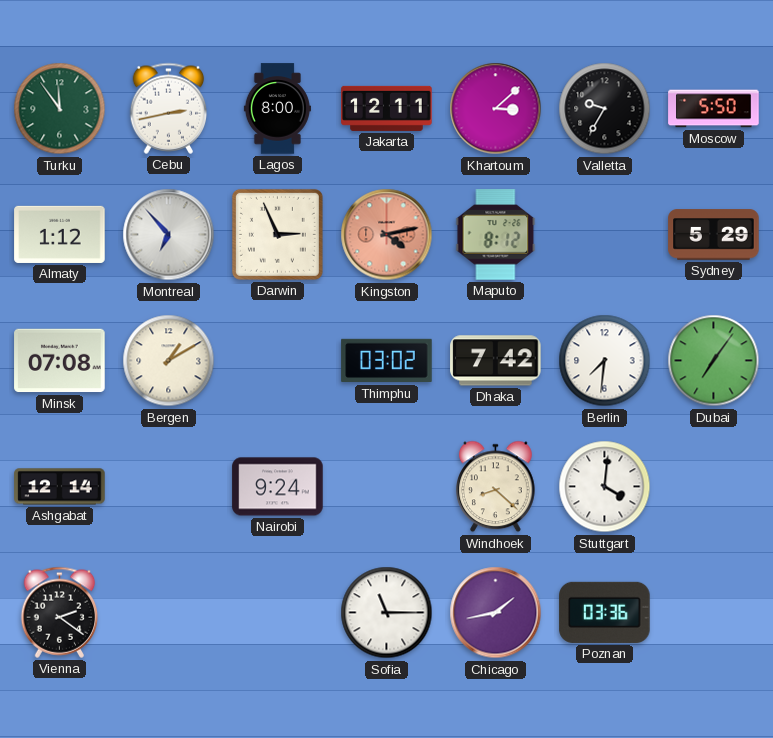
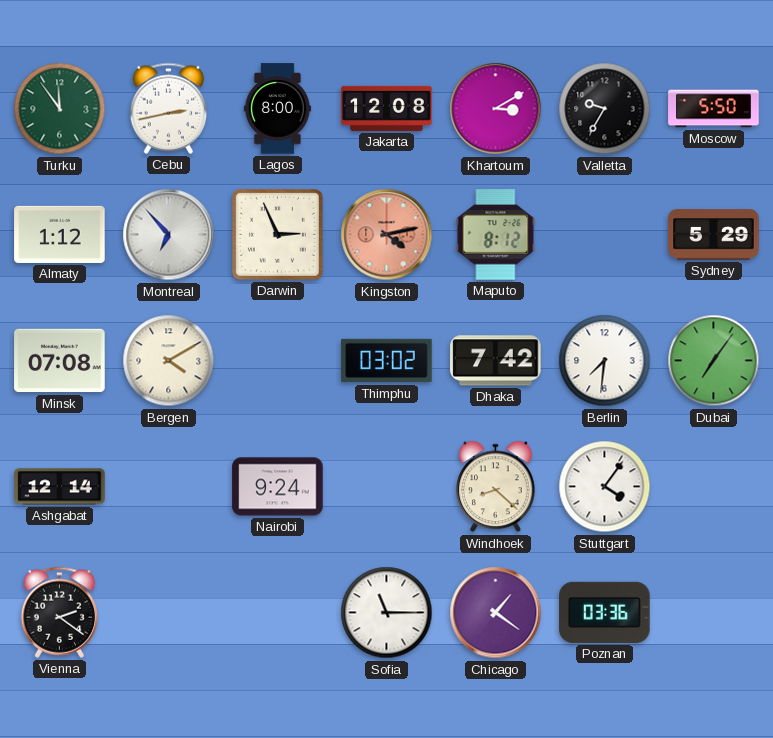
Jakarta: 12:11 -> 12:08
Khartoum: 3:08 -> 3:10
Bergen: 1:10 -> 4:10
Stuttgart: 4:01 -> 4:06
Chicago: 1:43 -> 1:21
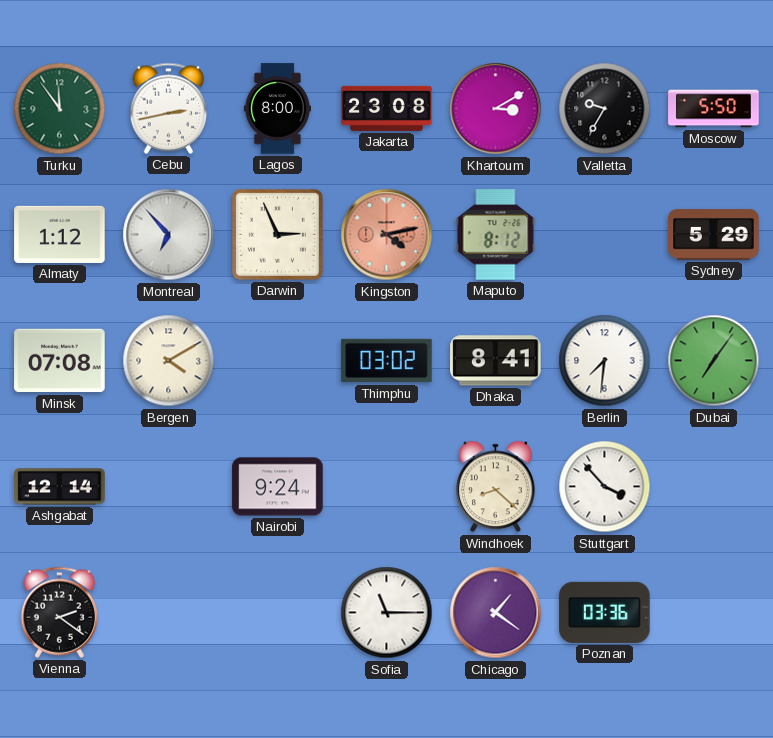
Jakarta: 12:08 -> 23:08
Dhaka: 7:42 -> 8:41
Stuttgart: 4:06 -> 3:53
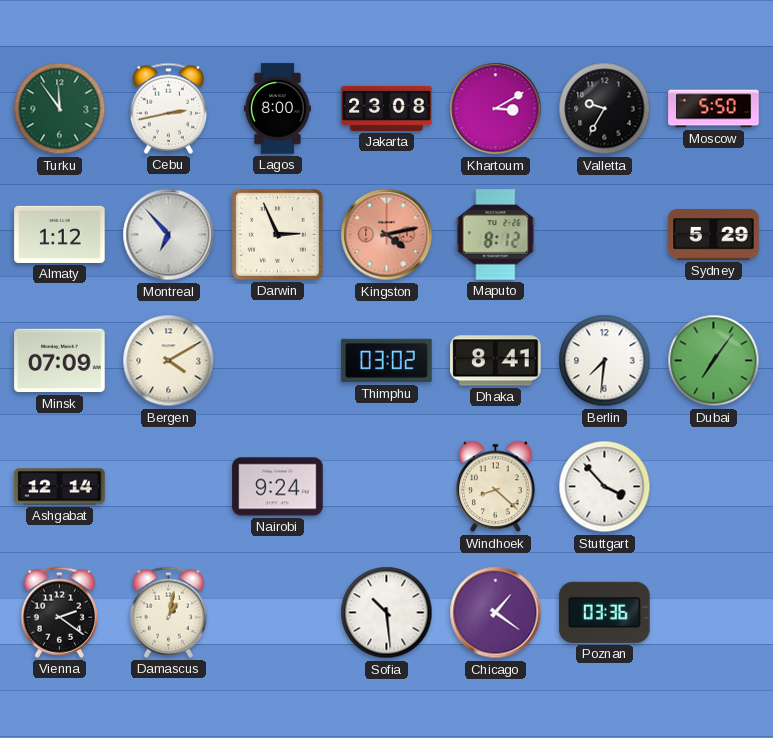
Minsk: 07:08 -> 07:09
Damascus: none -> 1:02
Sofia: 11:15 -> 10:29
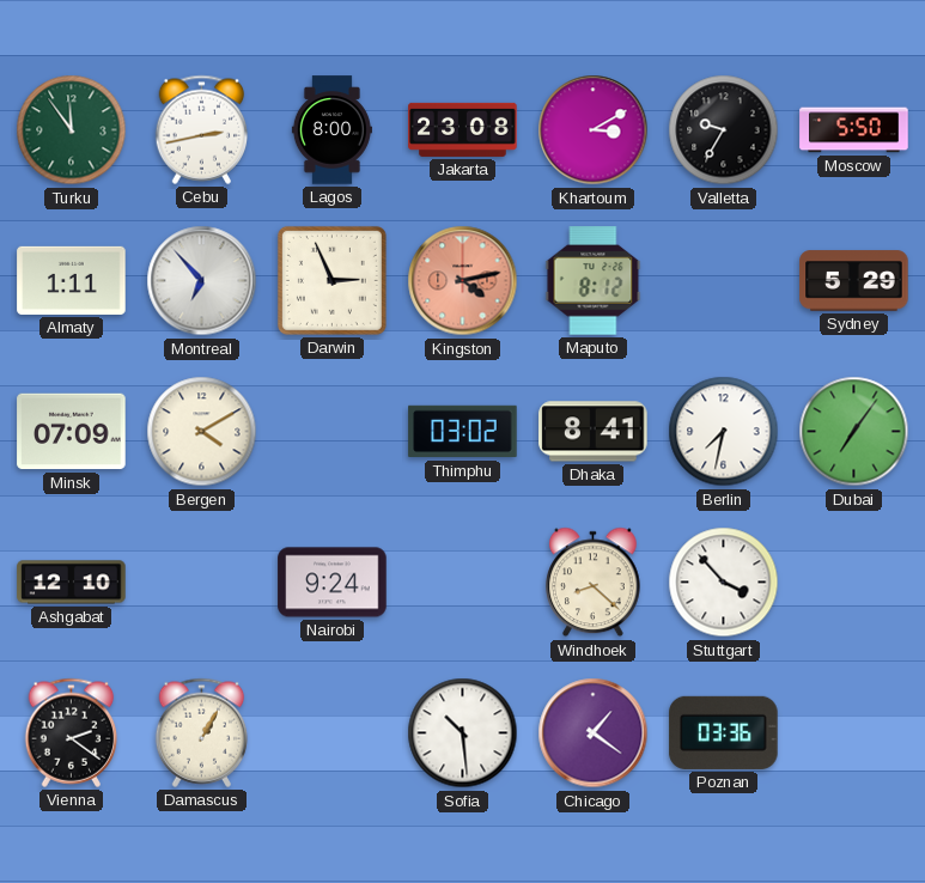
Almaty: 1:12 -> 1:11
Berlin: 7:31 -> 7:32
Ashgabat: 12:14 -> 12:10
Damascus: 1:02 -> 1:05
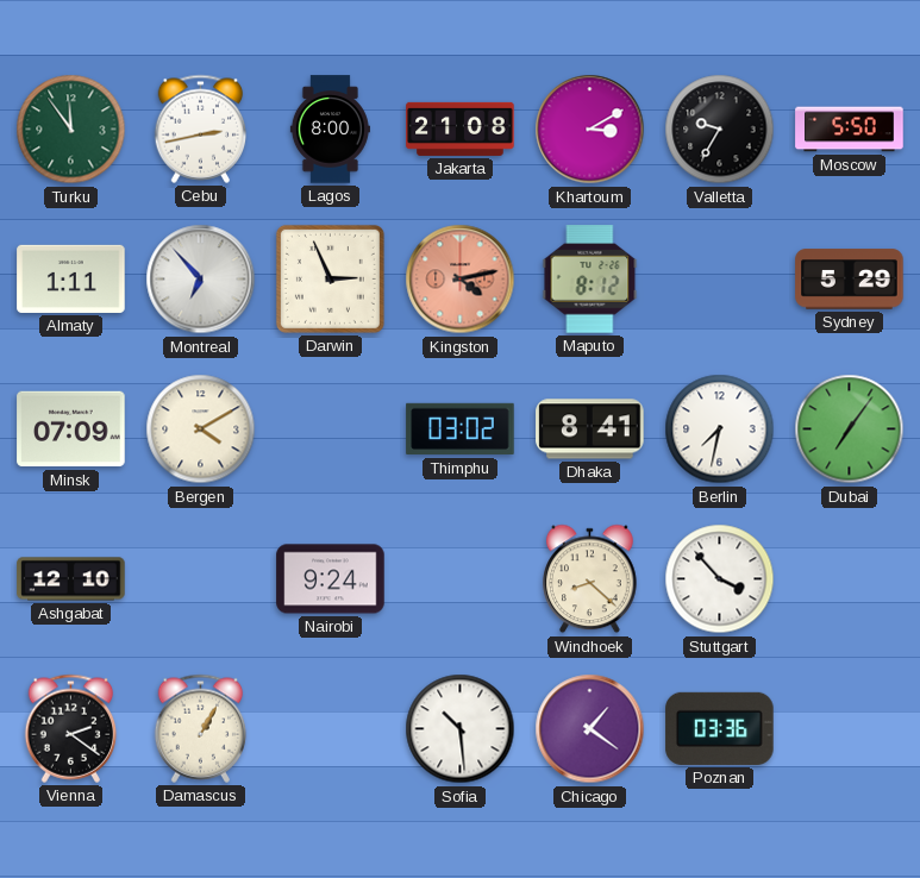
Jakarta: 23:08 -> 21:08
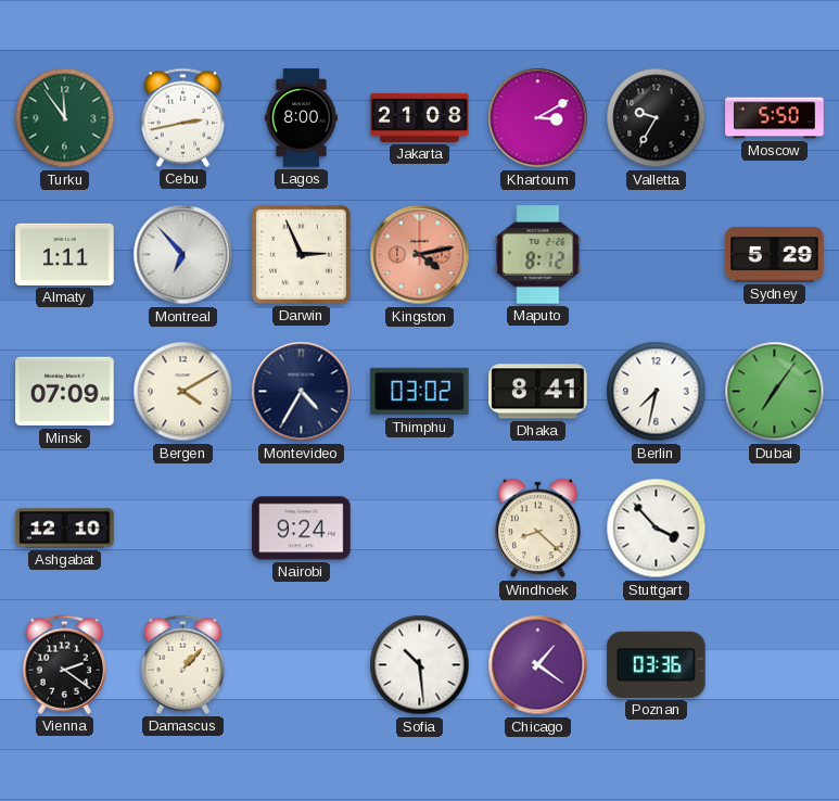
Montevideo: none -> 4:35
Damascus: 1:05 -> 1:07
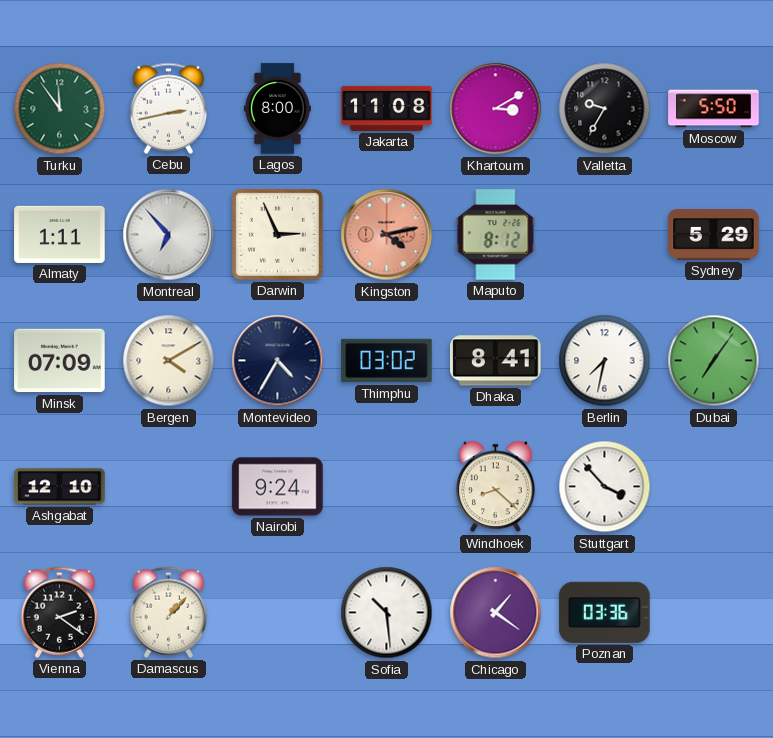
Jakarta: 21:08 -> 11:08
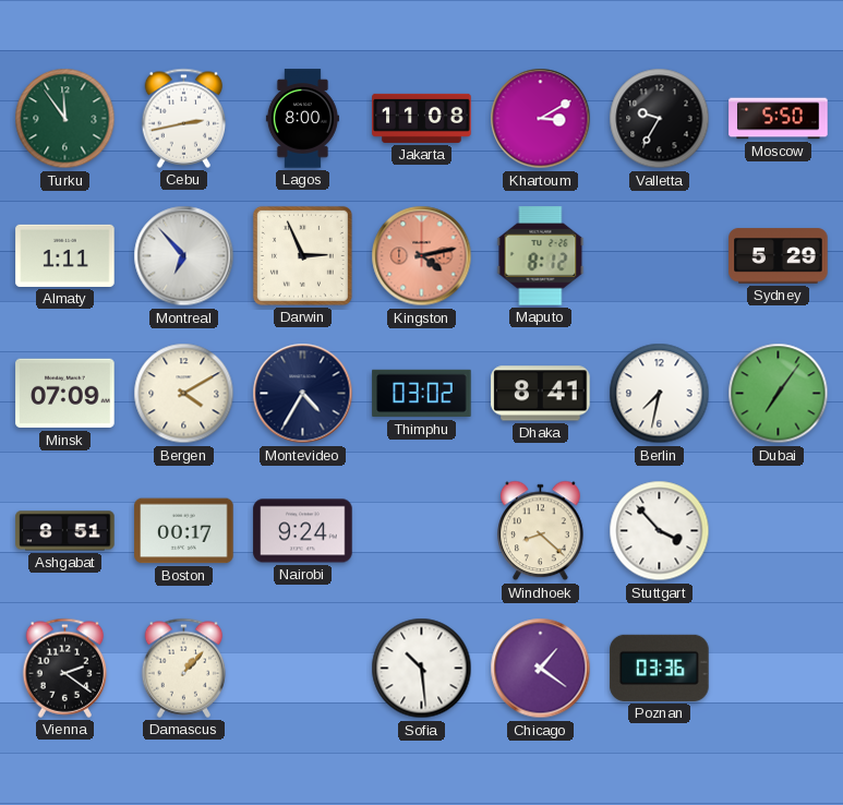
Ashgabat: 12:10 -> 8:51
Boston: none -> 00:17
